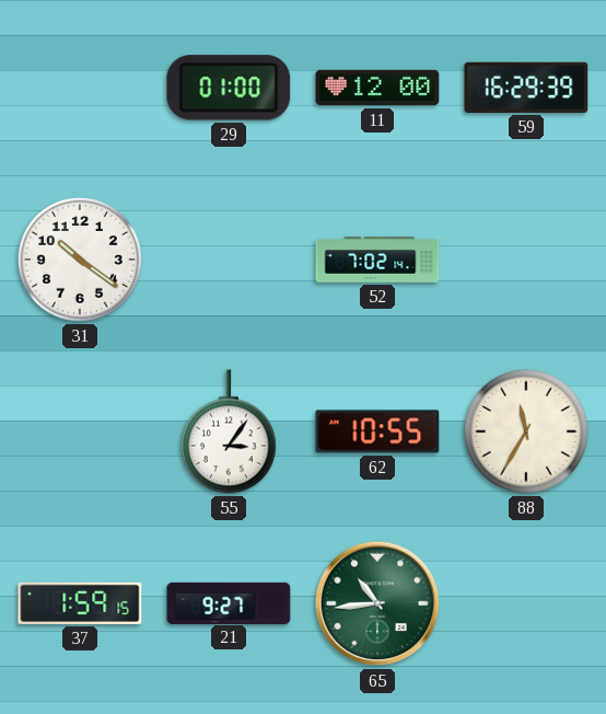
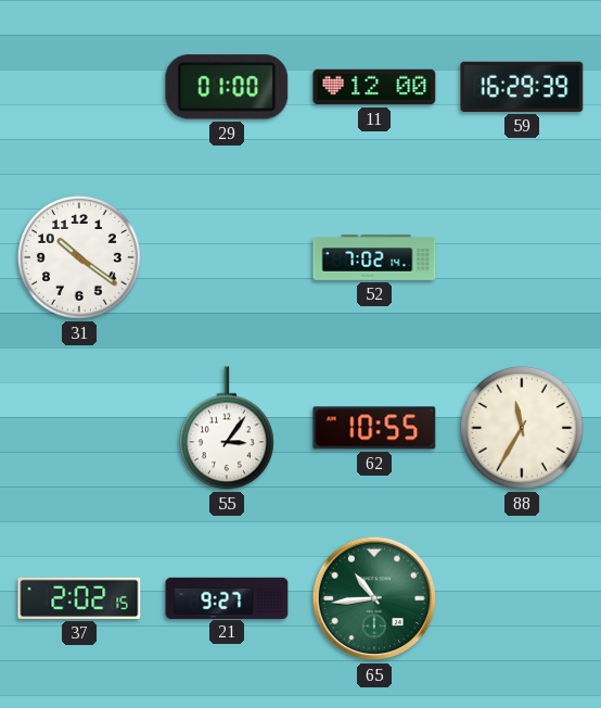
37: 1:59 -> 2:02
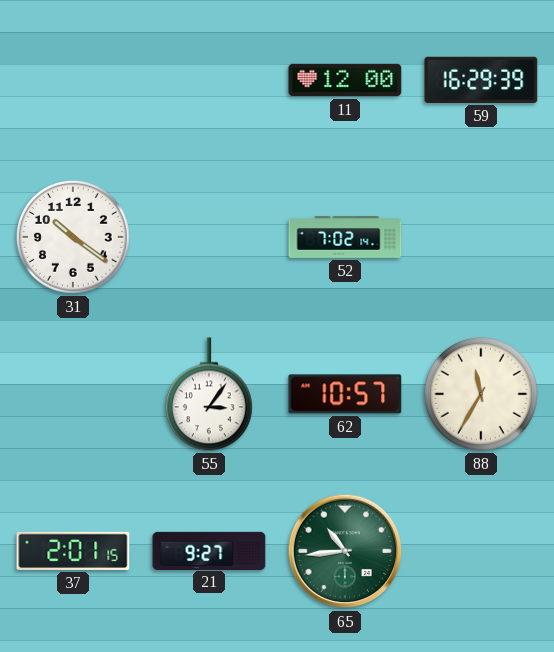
29: 01:00 -> none
62: 10:55 -> 10:57
37: 2:02 -> 2:01
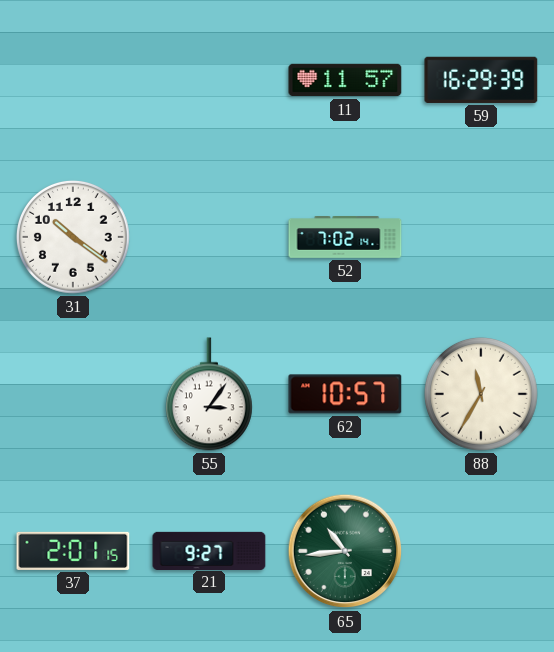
11: 12:00 -> 11:57
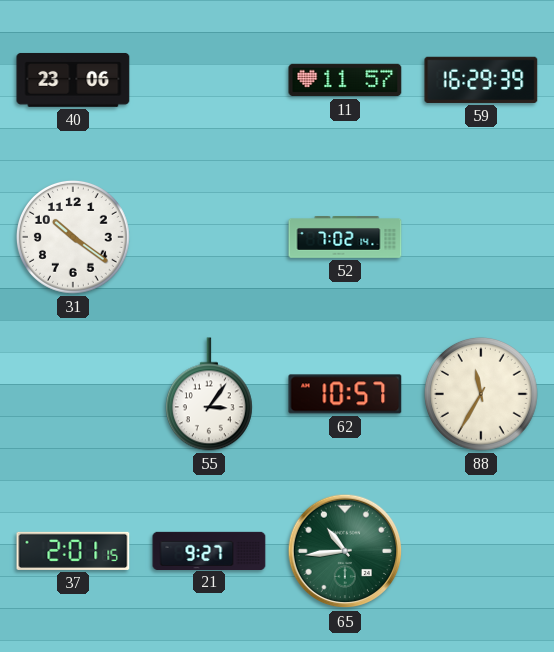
40: none -> 23:06
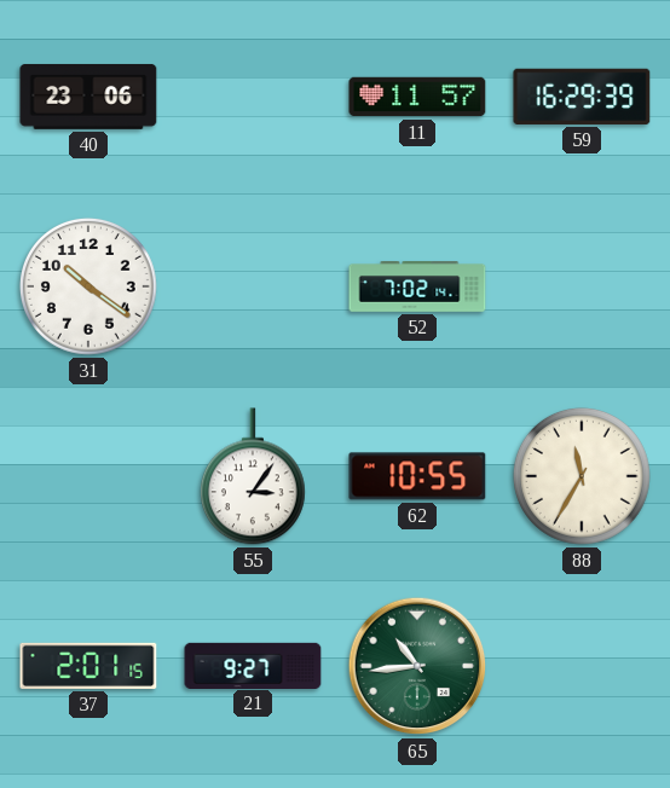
62: 10:57 -> 10:55
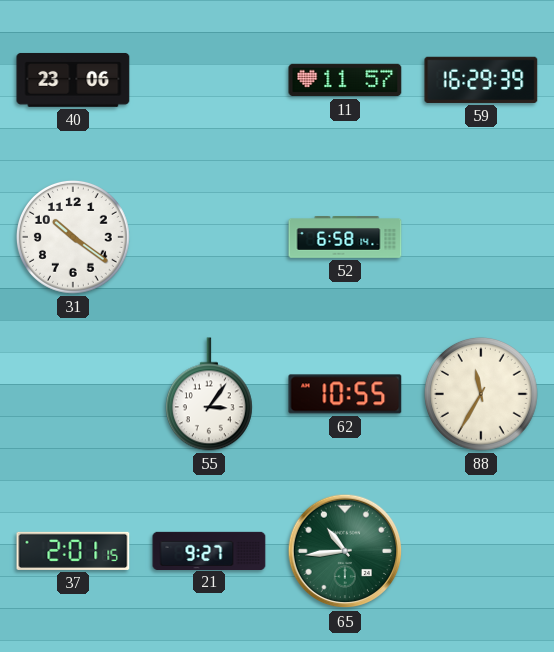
52: 7:02 -> 6:58
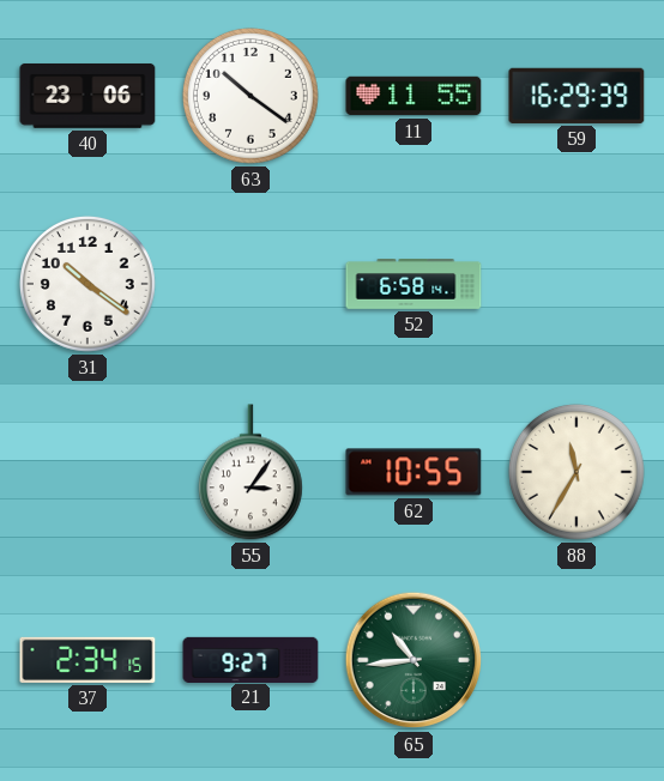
63: none -> 10:21
11: 11:57 -> 11:55
37: 2:01 -> 2:34
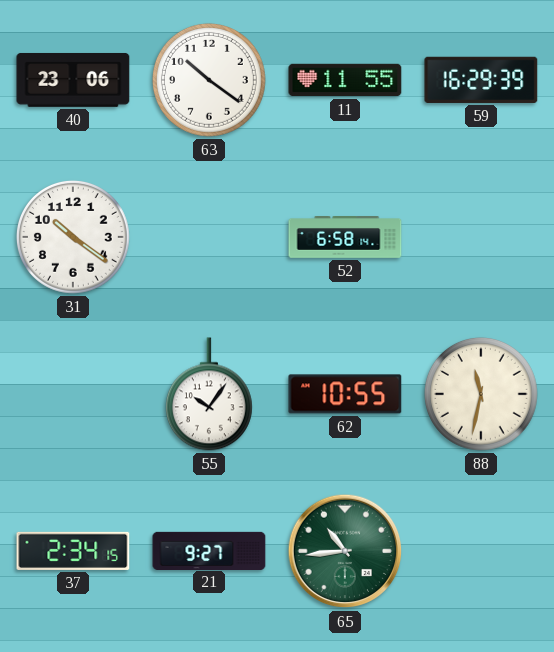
55: 3:06 -> 10:06
88: 11:35 -> 11:32
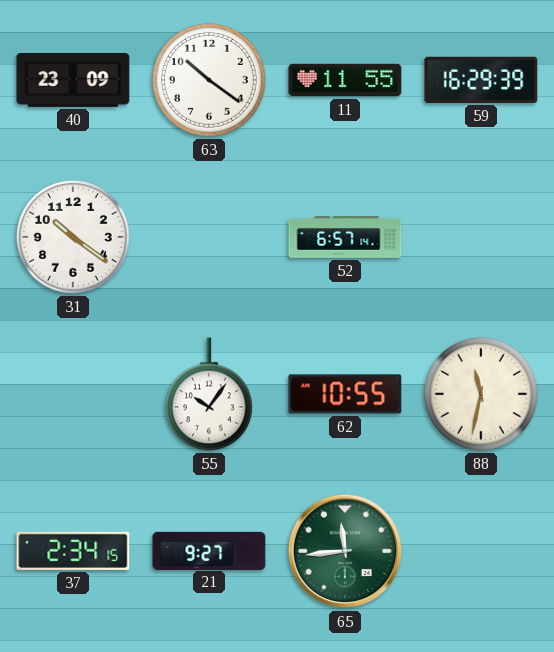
40: 23:06 -> 23:09
52: 6:58 -> 6:57
65: 10:44 -> 11:44
